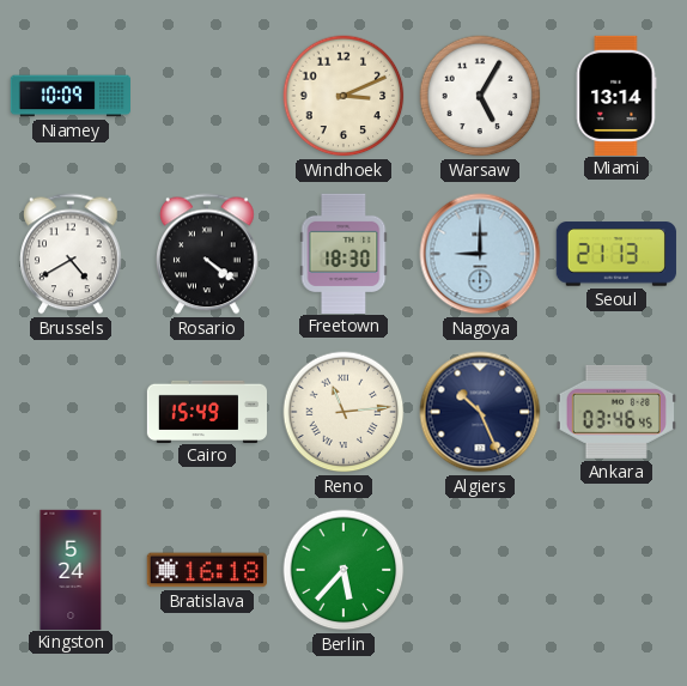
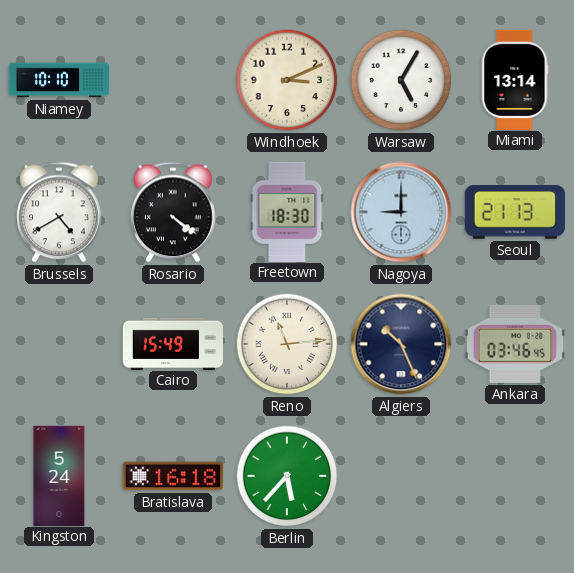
Niamey: 10:09 -> 10:10
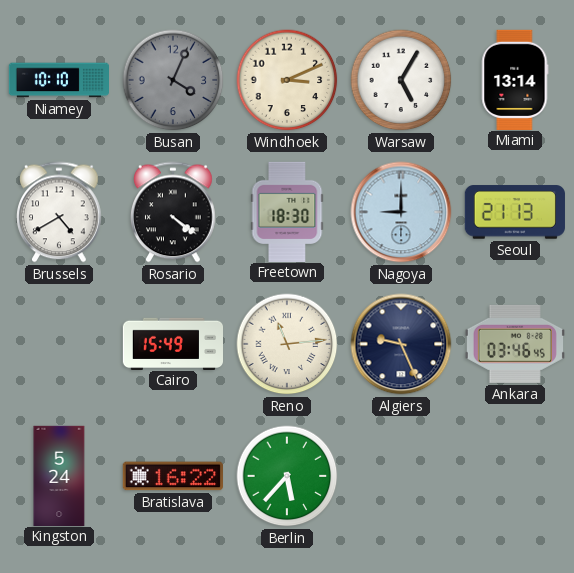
Busan: none -> 4:04
Algiers: 10:26 -> 9:26
Bratislava: 16:18 -> 16:22
